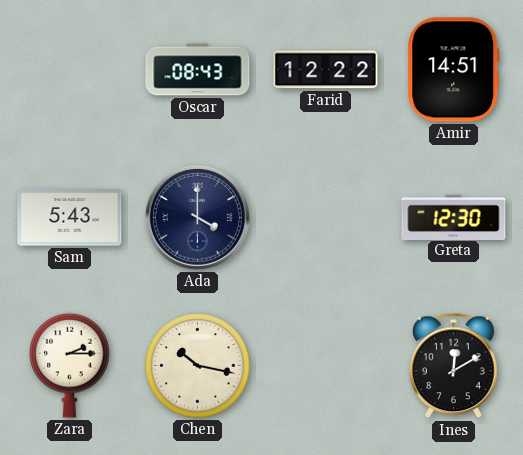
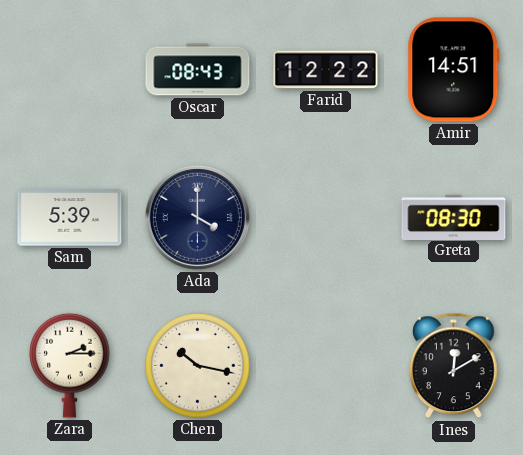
Sam: 5:43 -> 5:39
Greta: 12:30 -> 08:30
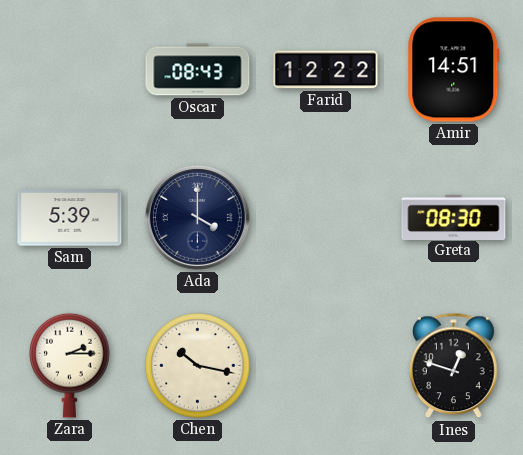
Ines: 12:10 -> 12:48
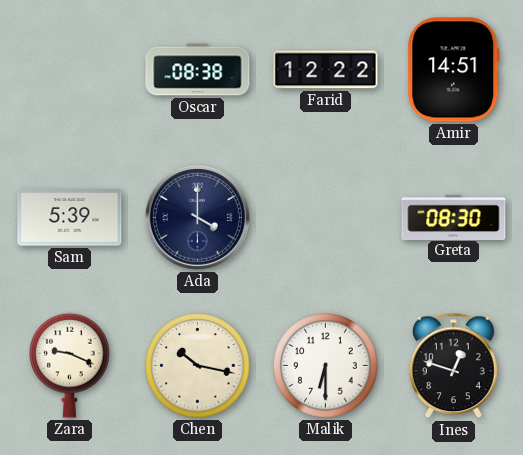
Oscar: 08:43 -> 08:38
Zara: 2:15 -> 9:19
Malik: none -> 6:30
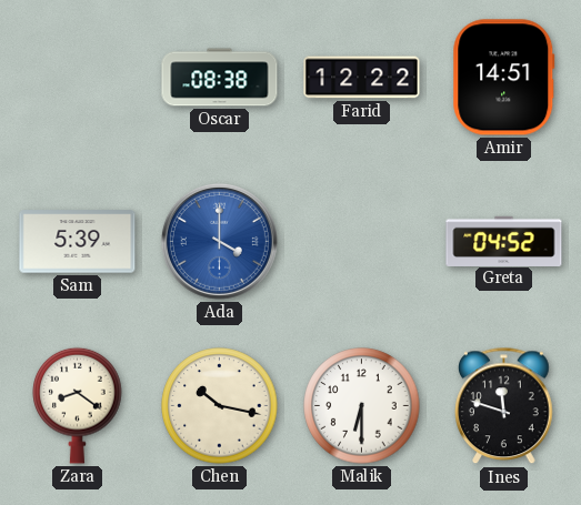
Ada dial: navy -> blue
Greta: 08:30 -> 04:52
Zara: 9:19 -> 8:21
Ines: 12:48 -> 11:48
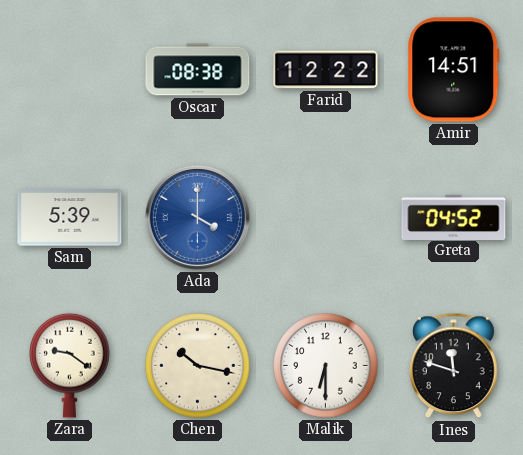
Zara: 8:21 -> 9:21
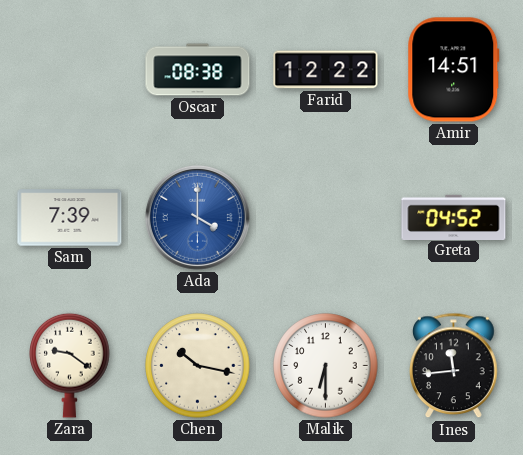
Sam: 5:39 -> 7:39
Ines: 11:48 -> 11:44
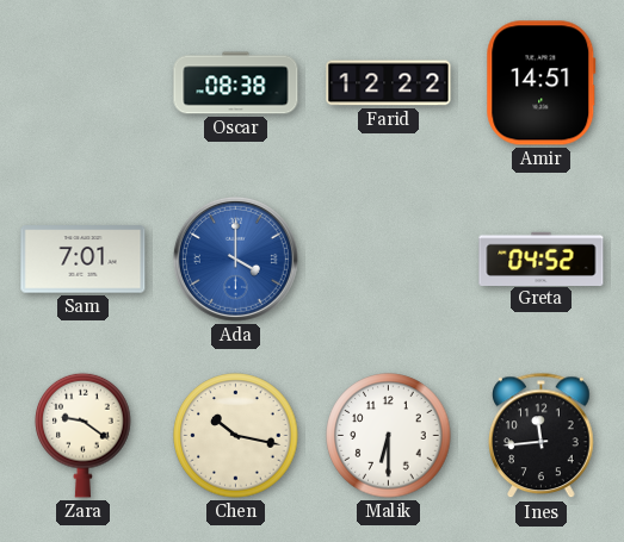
Sam: 7:39 -> 7:01
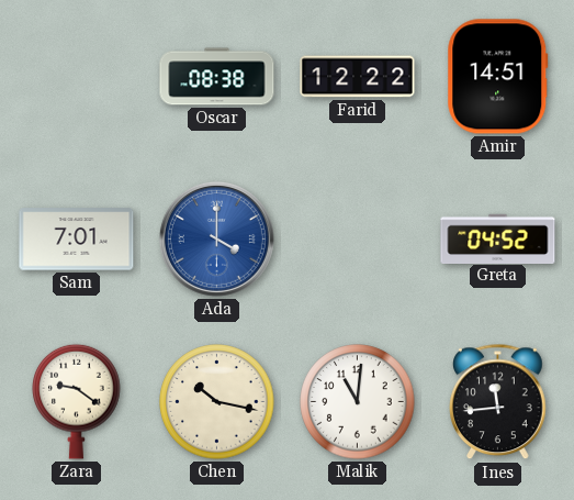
Malik: 6:30 -> 11:01
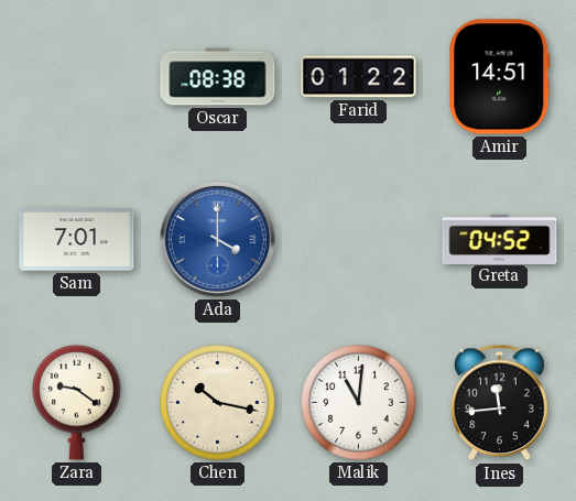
Farid: 12:22 -> 01:22
